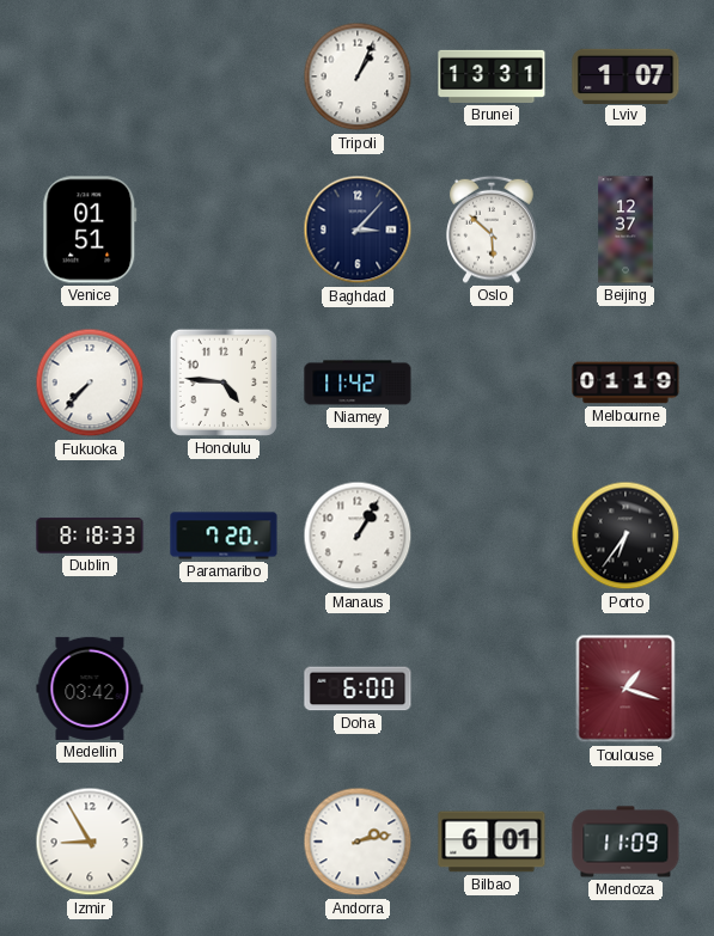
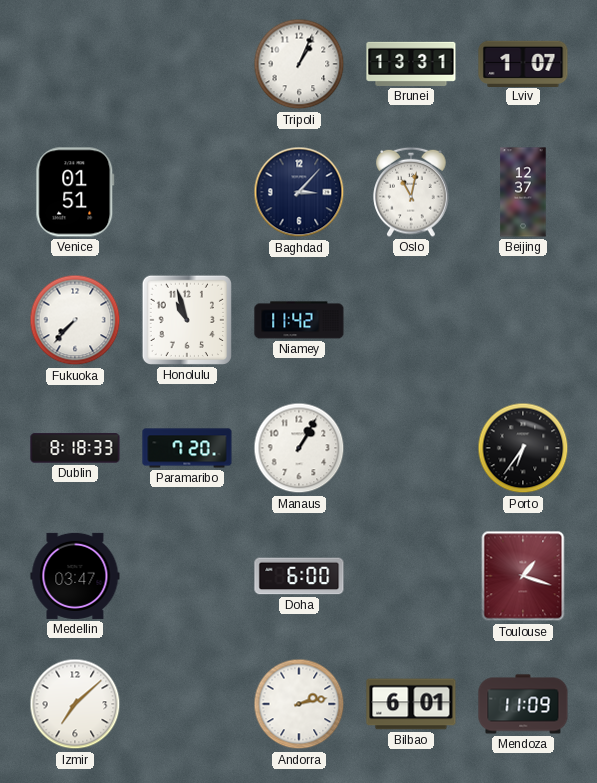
Oslo: 5:52 -> 11:02
Honolulu: 4:46 -> 10:57
Melbourne: 01:19 -> none
Medellin: 03:42 -> 03:47
Izmir: 8:55 -> 7:08
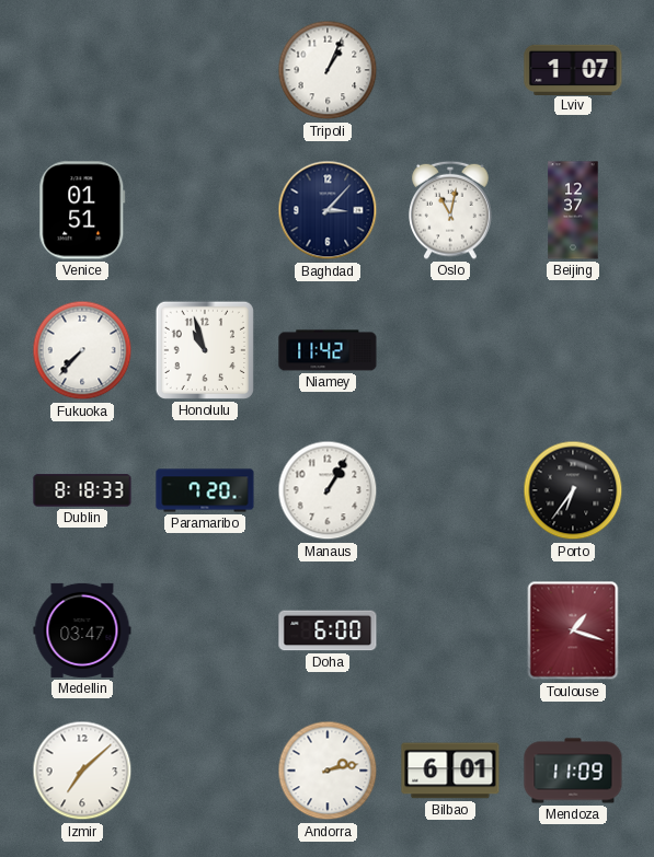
Brunei: 13:31 -> none
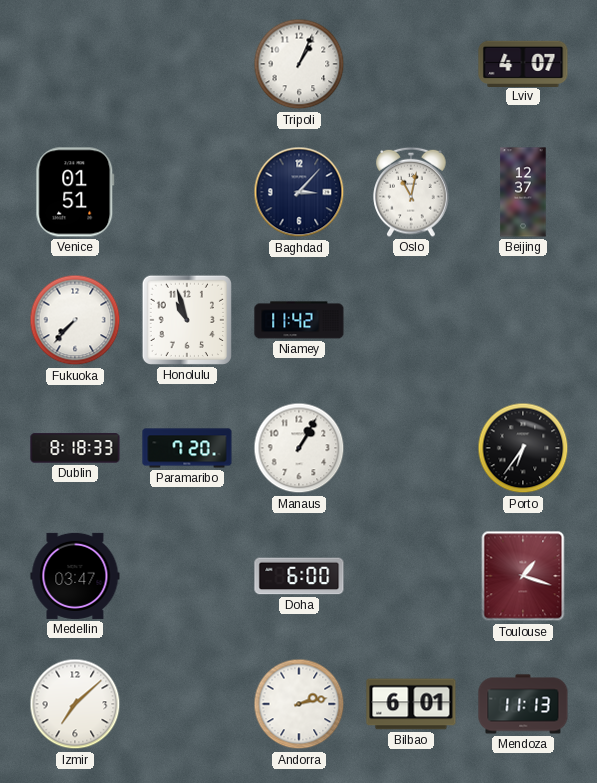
Lviv: 1:07 -> 4:07
Mendoza: 11:09 -> 11:13
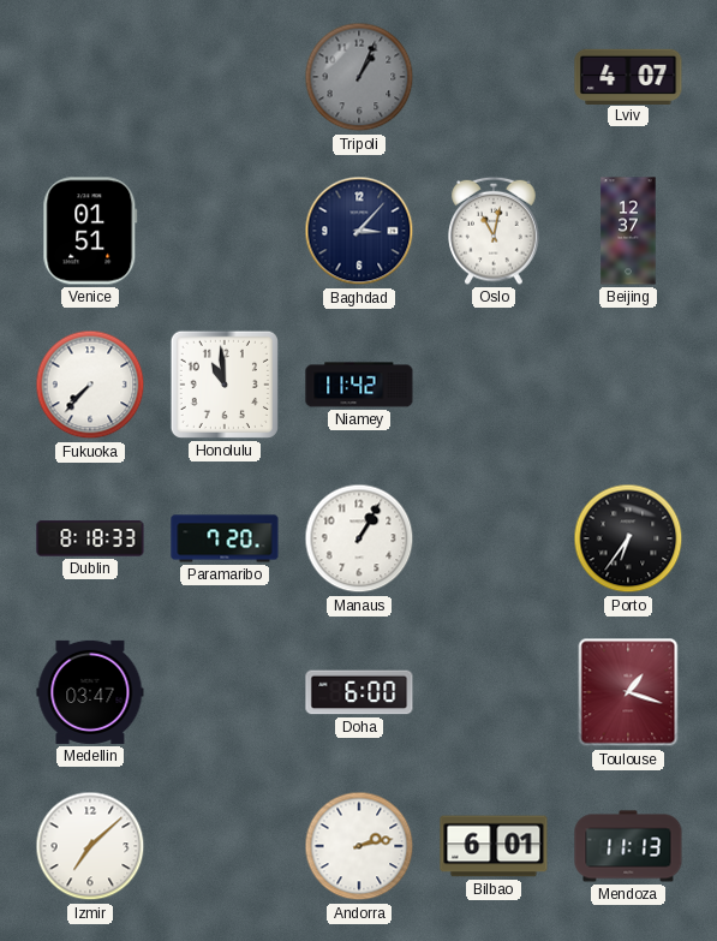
Tripoli dial: white -> grey
Honolulu: 10:57 -> 10:59
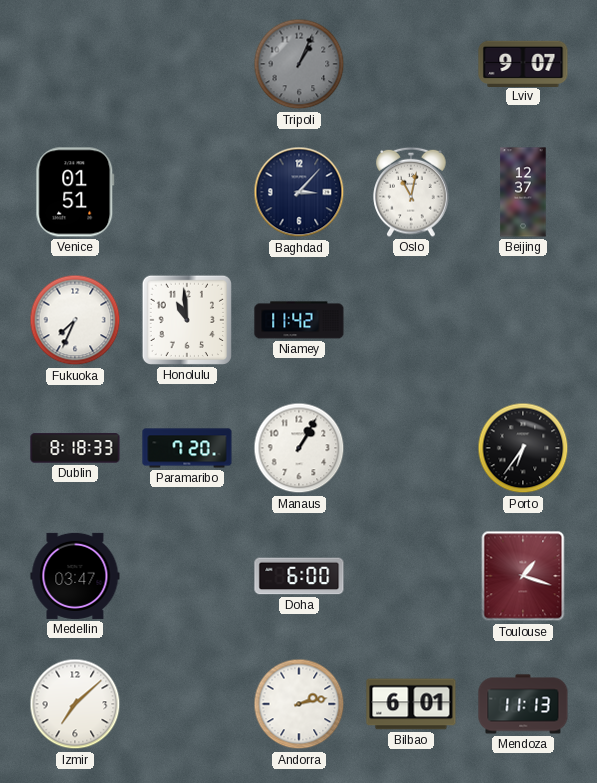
Lviv: 4:07 -> 9:07
Fukuoka: 7:37 -> 7:34
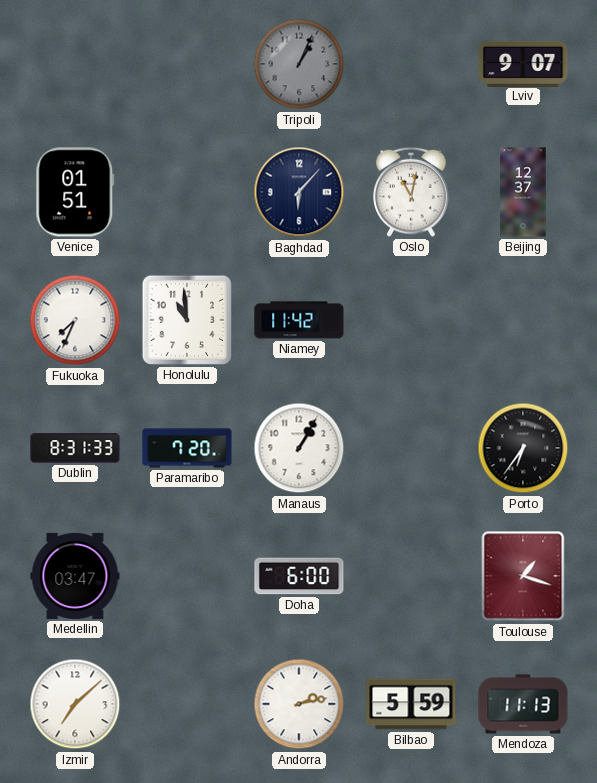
Baghdad: 3:07 -> 6:07
Dublin: 8:18 -> 8:31
Bilbao: 6:01 -> 5:59
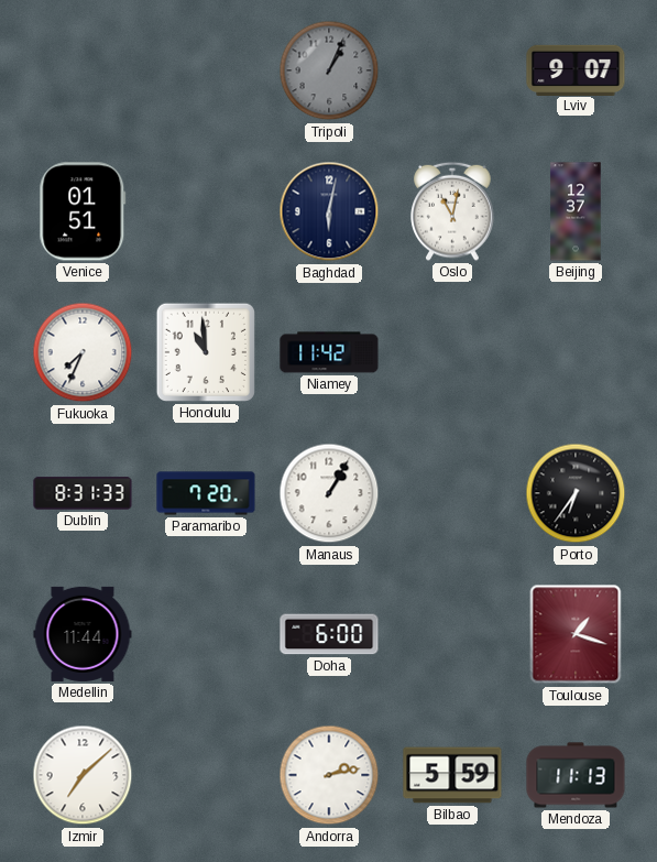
Baghdad: 6:07 -> 6:02
Medellin: 03:47 -> 11:44
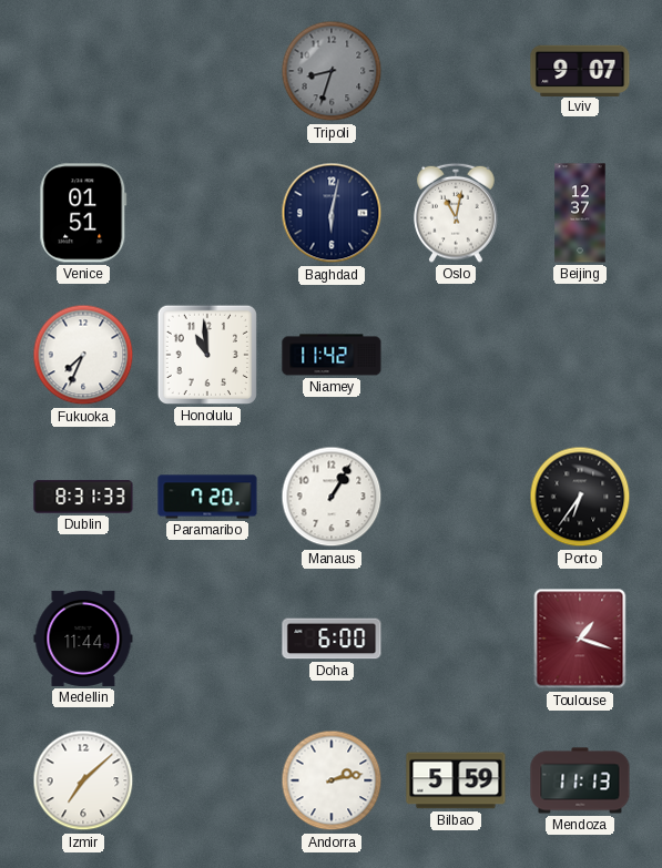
Tripoli: 1:04 -> 8:33
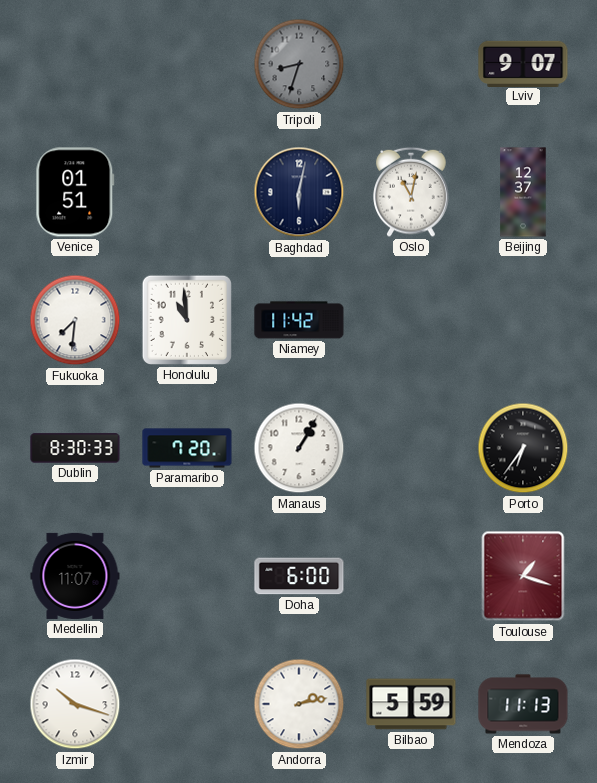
Fukuoka: 7:34 -> 7:31
Dublin: 8:31 -> 8:30
Medellin: 11:44 -> 11:07
Izmir: 7:08 -> 10:18
